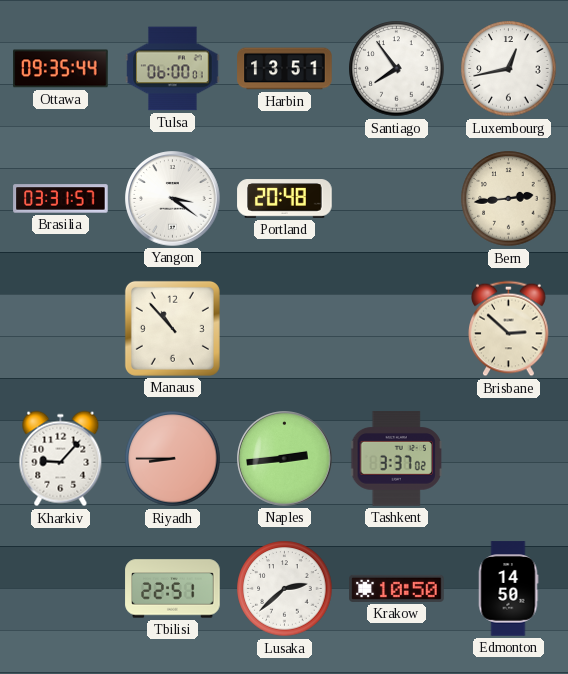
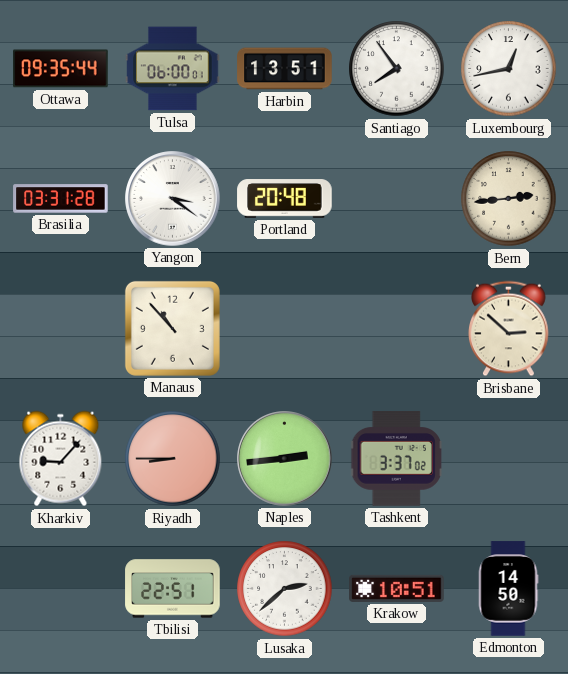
Brasilia: 03:31:57 -> 03:31:28
Krakow: 10:50 -> 10:51
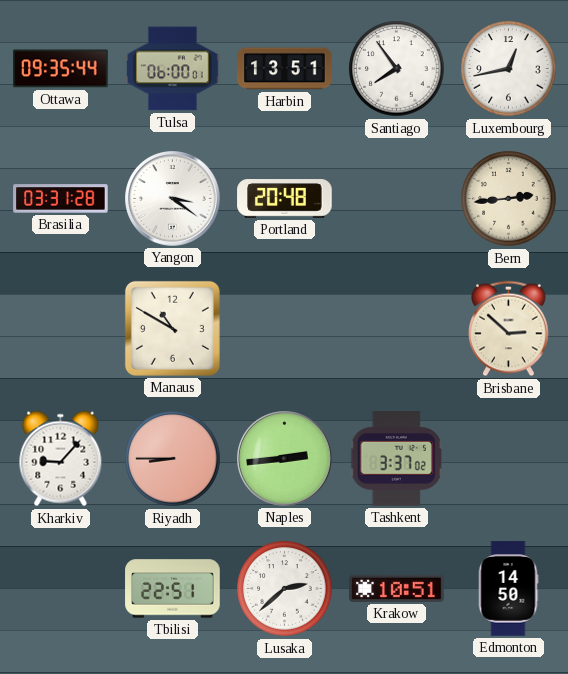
Manaus: 10:53 -> 10:50
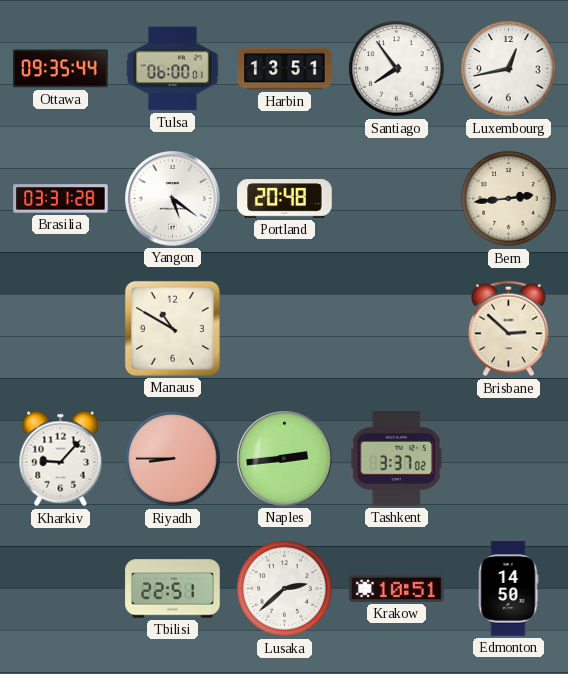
Yangon: 3:21 -> 5:21
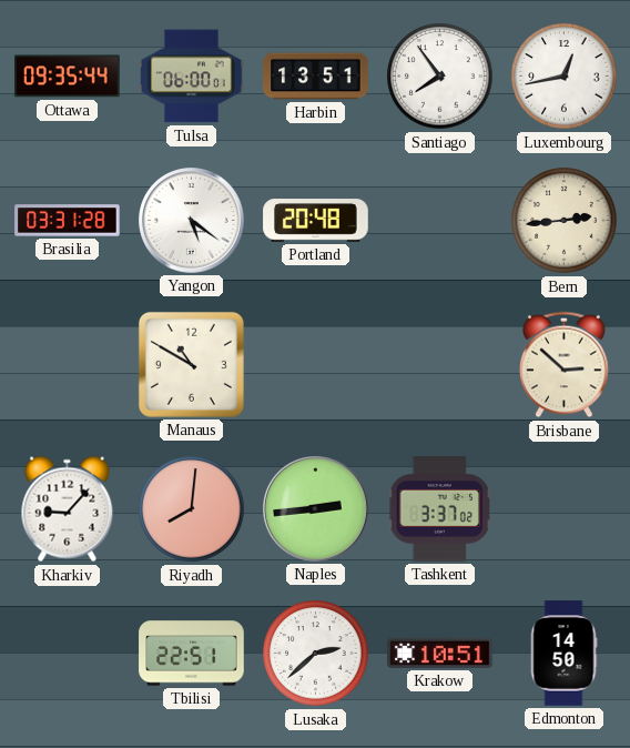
Riyadh: 8:45 -> 8:01
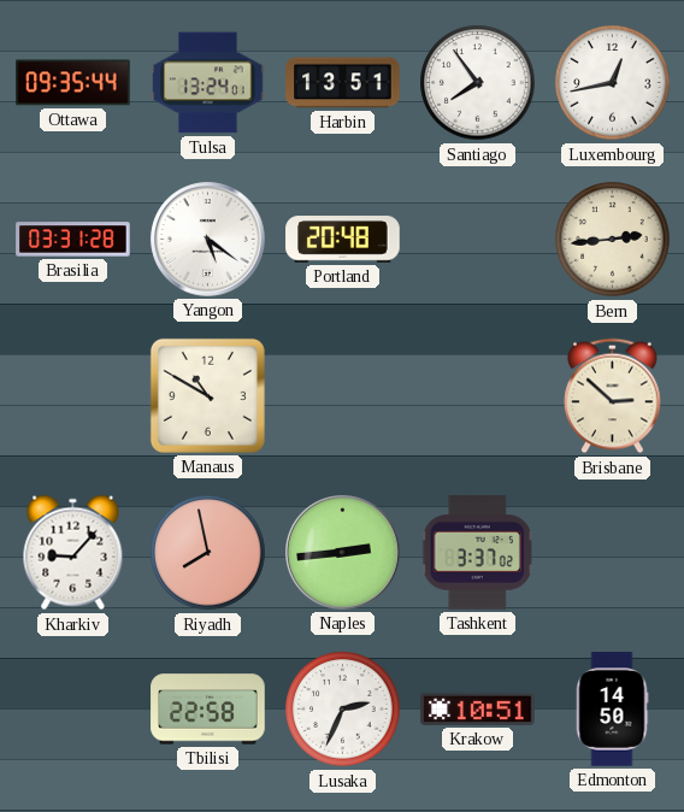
Tulsa: 06:00 -> 13:24
Riyadh: 8:01 -> 7:58
Tbilisi: 22:51 -> 22:58
Lusaka: 2:38 -> 2:34
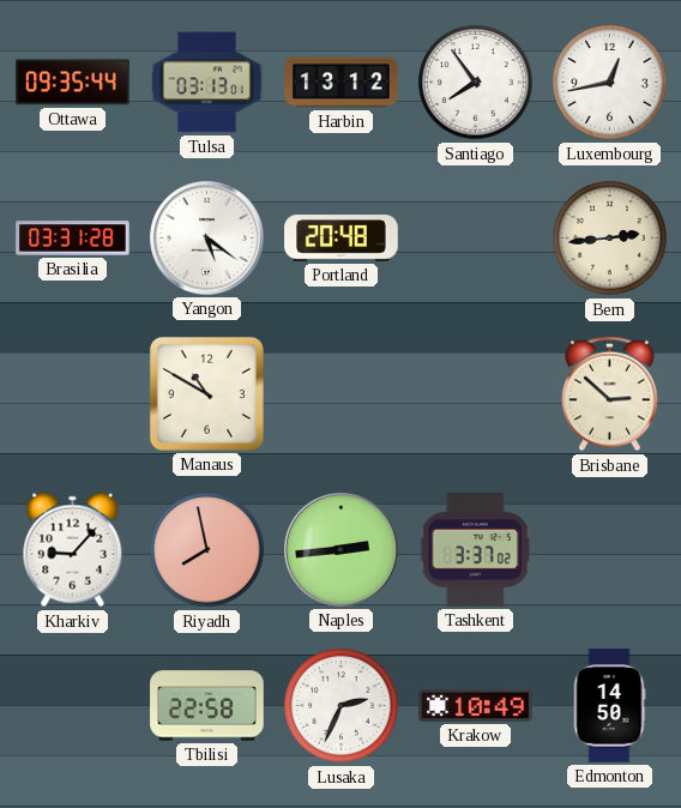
Tulsa: 13:24 -> 03:13
Harbin: 13:51 -> 13:12
Krakow: 10:51 -> 10:49
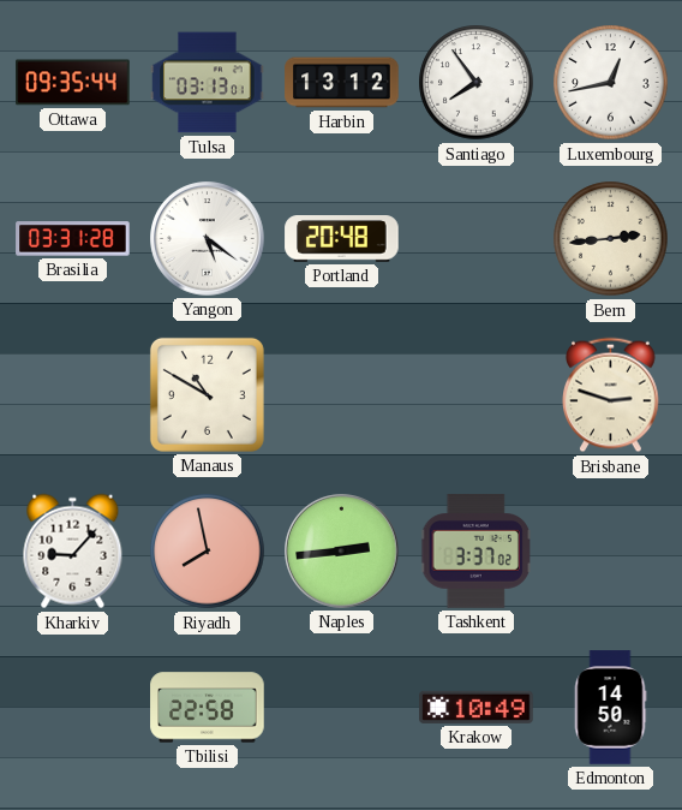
Brisbane: 2:52 -> 2:48
Lusaka: 2:34 -> none
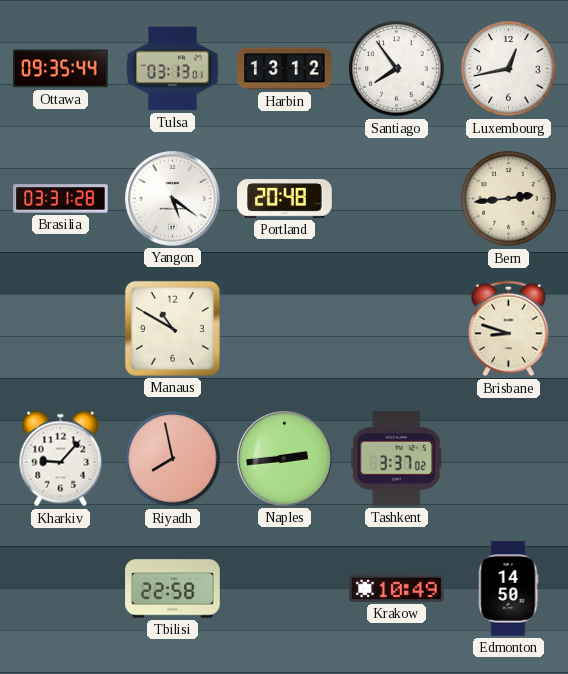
Brisbane: 2:48 -> 8:48
